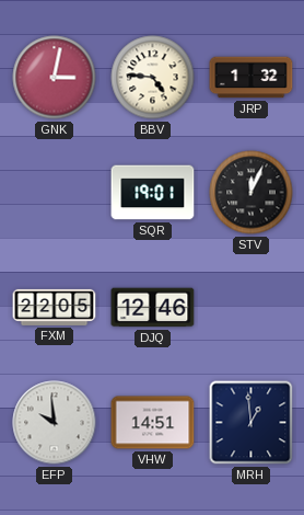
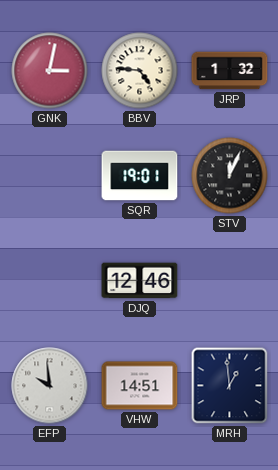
FXM: 22:05 -> none
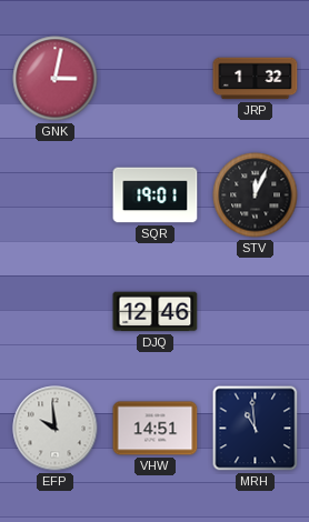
BBV: 4:46 -> none
MRH: 12:59 -> 10:59
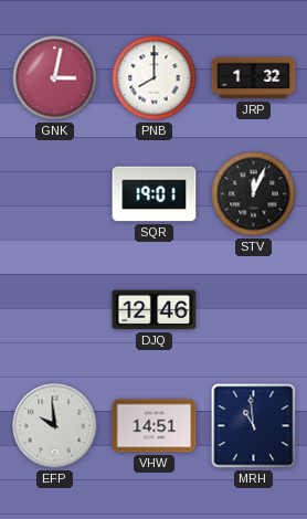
PNB: none -> 8:00
